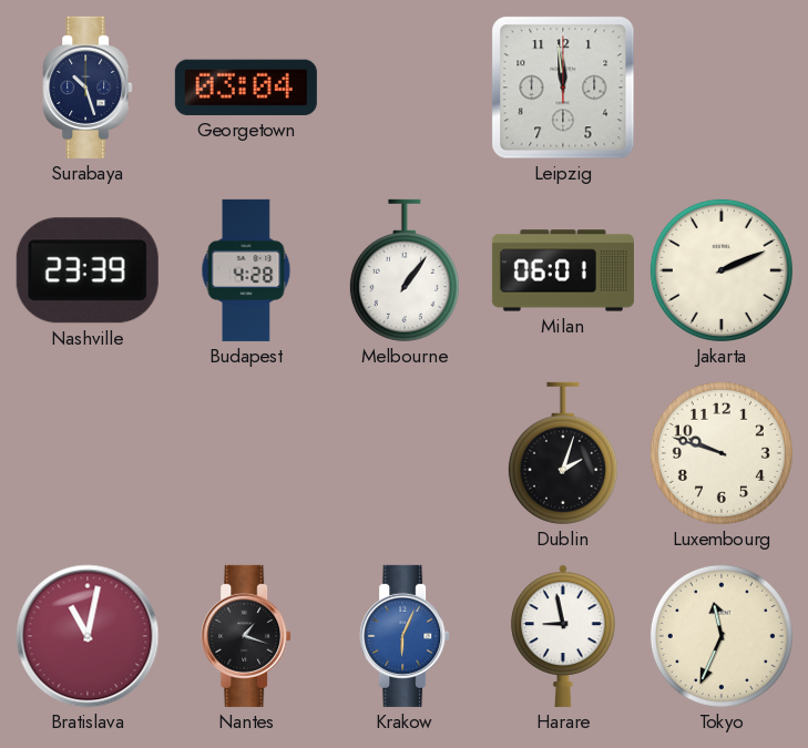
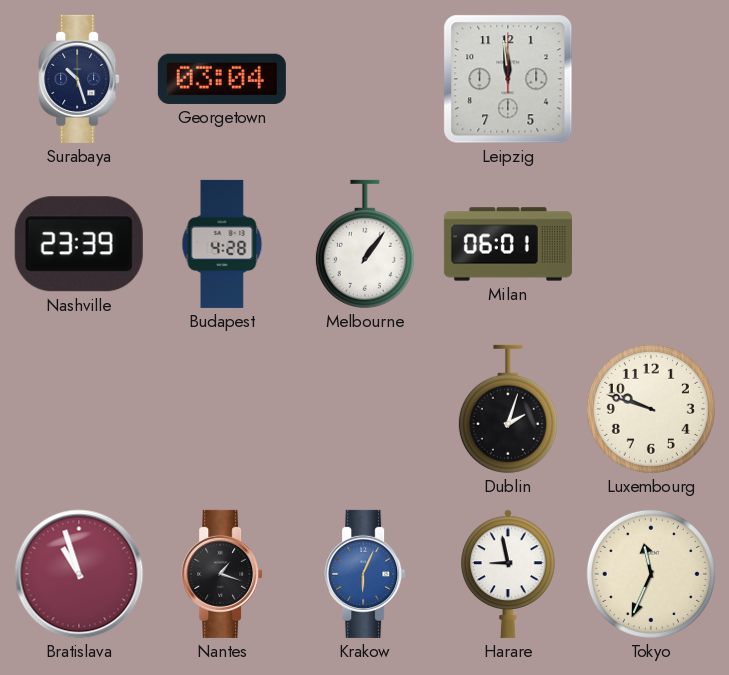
Jakarta: 2:11 -> none
Bratislava: 11:02 -> 10:57
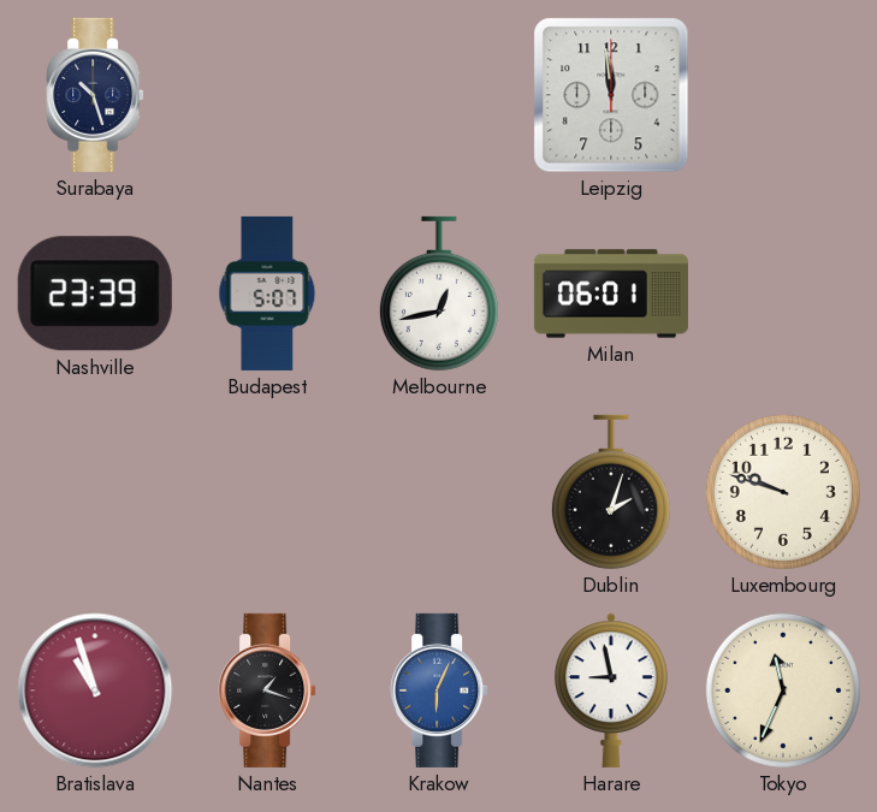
Georgetown: 03:04 -> none
Budapest: 4:28 -> 5:07
Melbourne: 1:06 -> 12:43
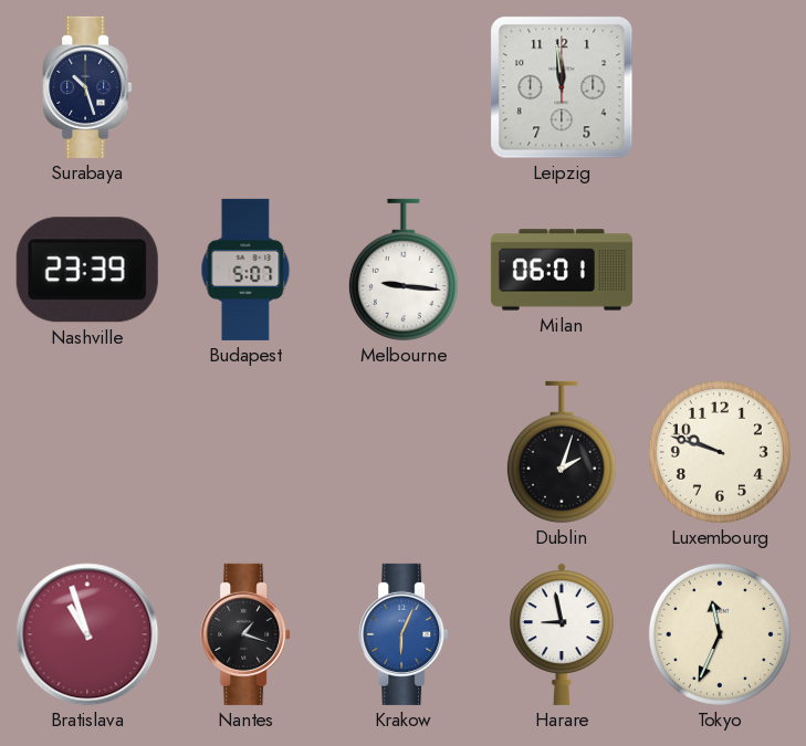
Melbourne: 12:43 -> 9:16
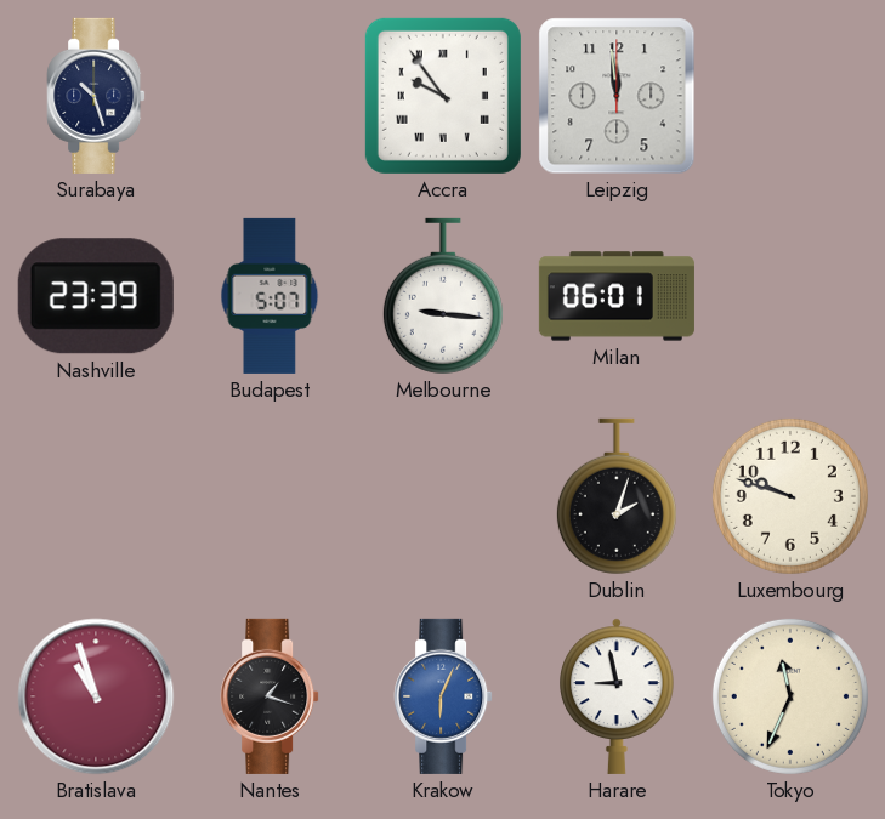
Accra: none -> 9:54
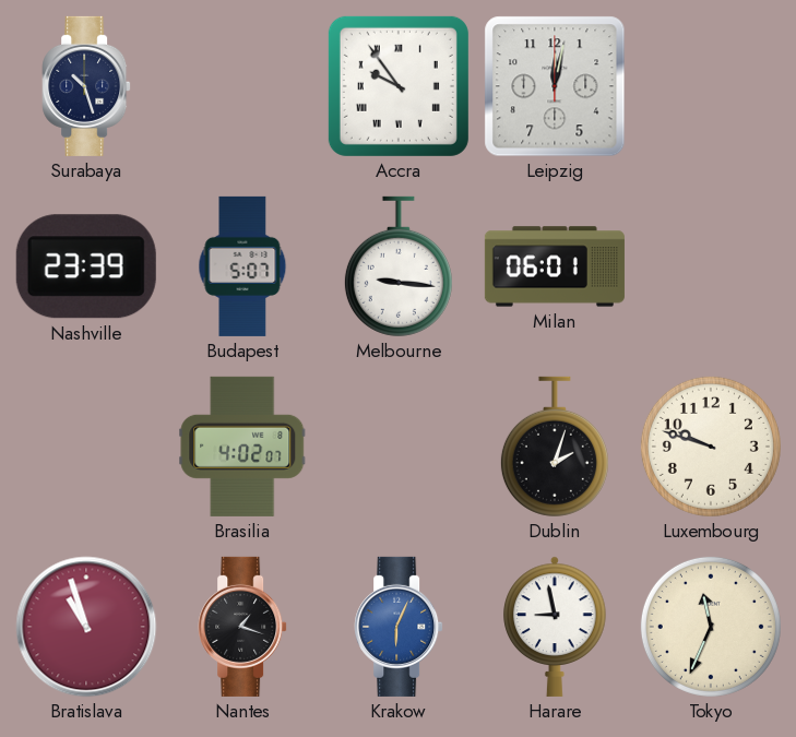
Leipzig: 11:59 -> 12:02
Brasilia: none -> 4:02
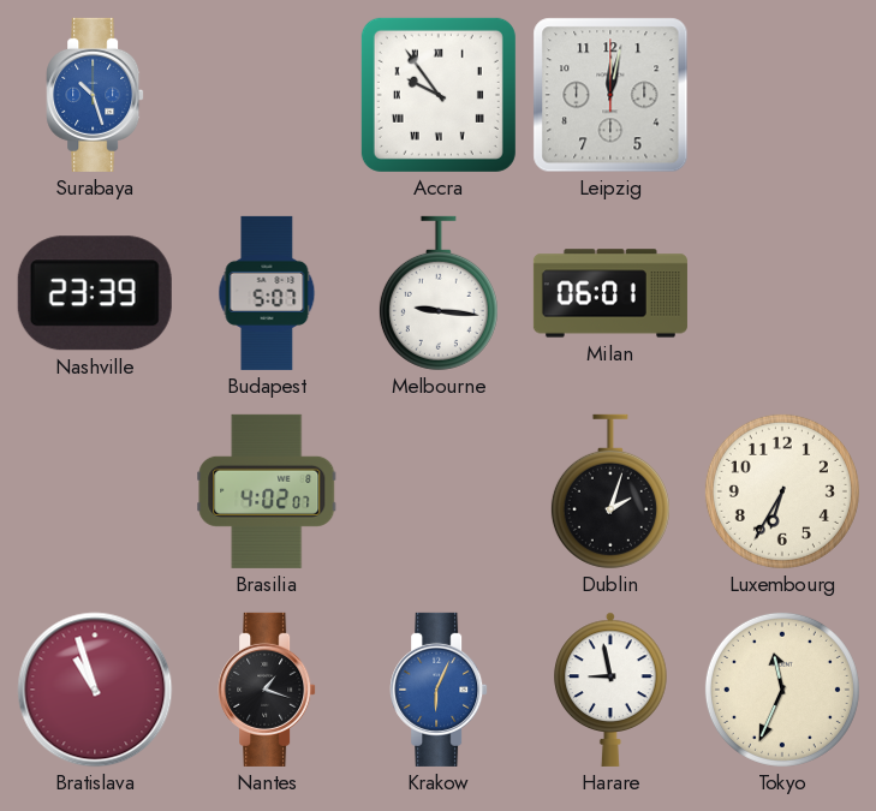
Surabaya dial: navy -> blue
Luxembourg: 9:48 -> 6:35
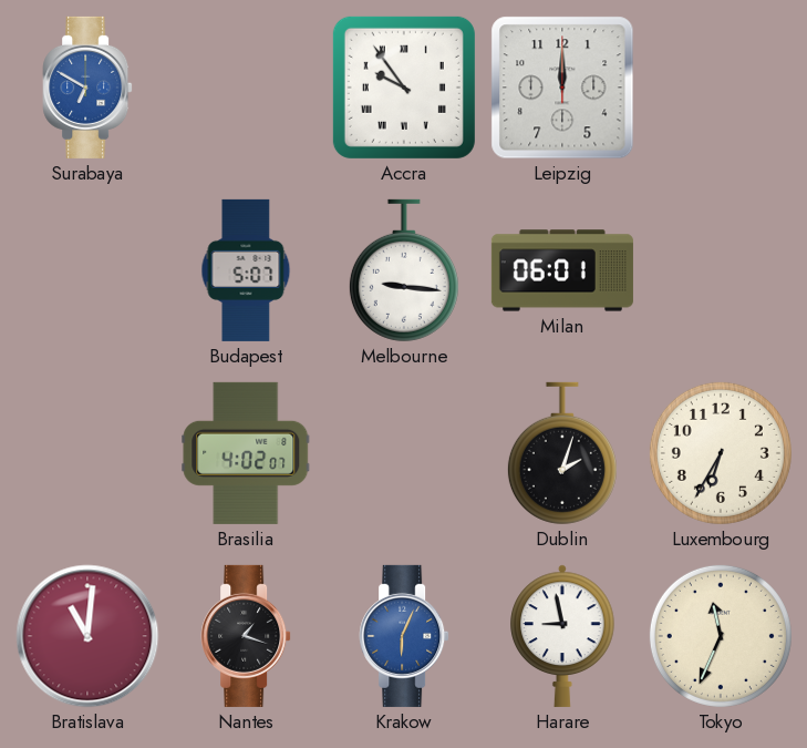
Surabaya: 10:27 -> 6:50
Leipzig: 12:02 -> 12:00
Nashville: 23:39 -> none
Bratislava: 10:57 -> 11:01
